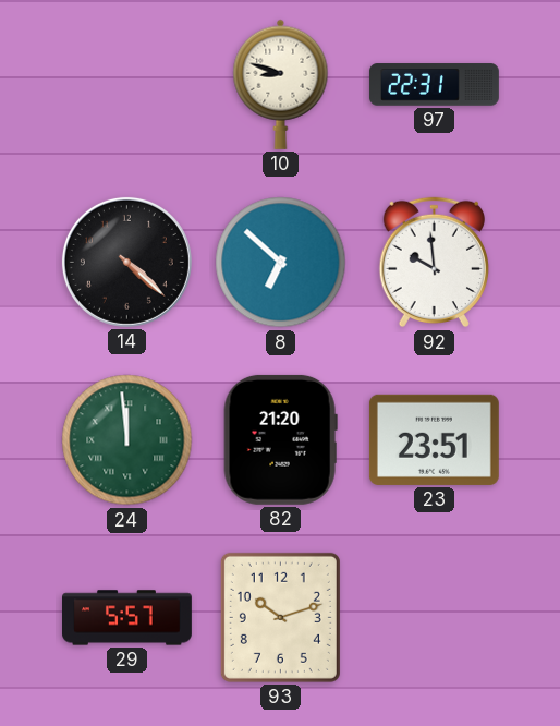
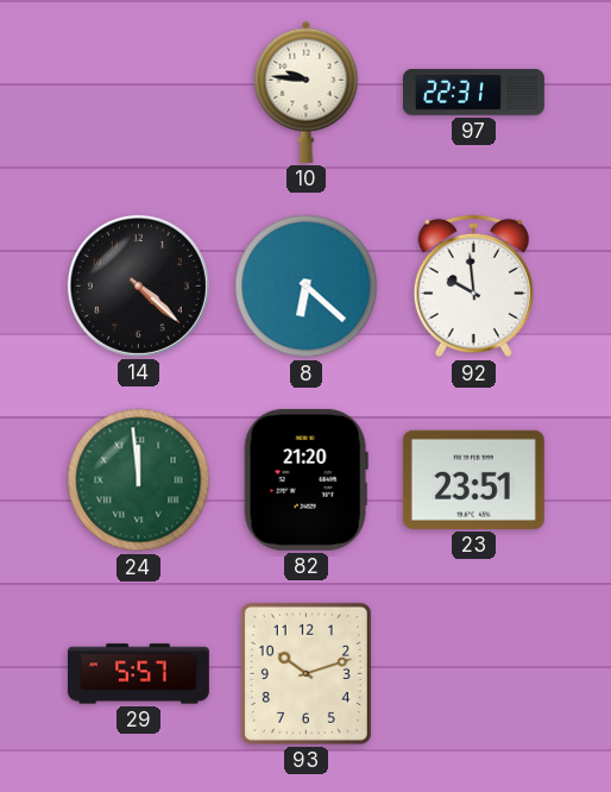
10: 8:48 -> 9:46
8: 6:52 -> 6:22
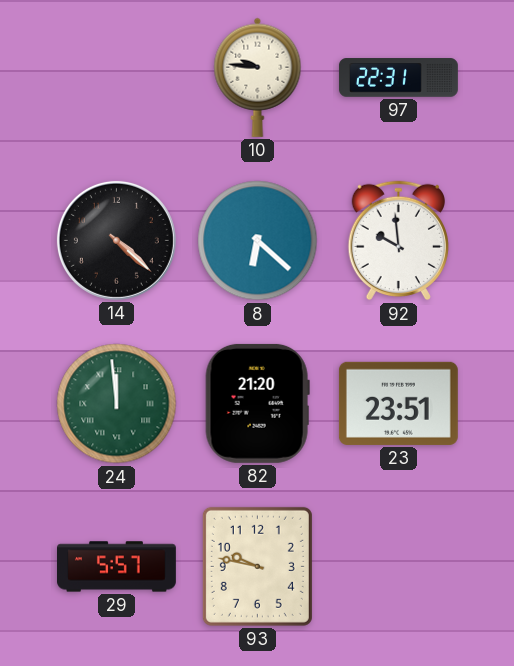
93: 10:12 -> 9:47
